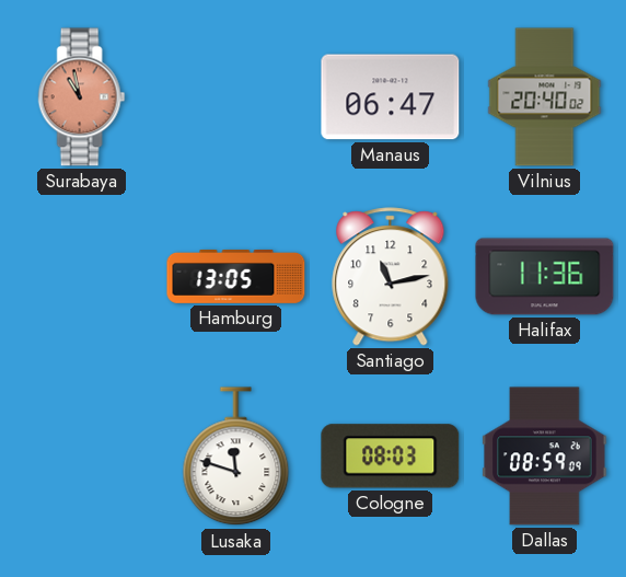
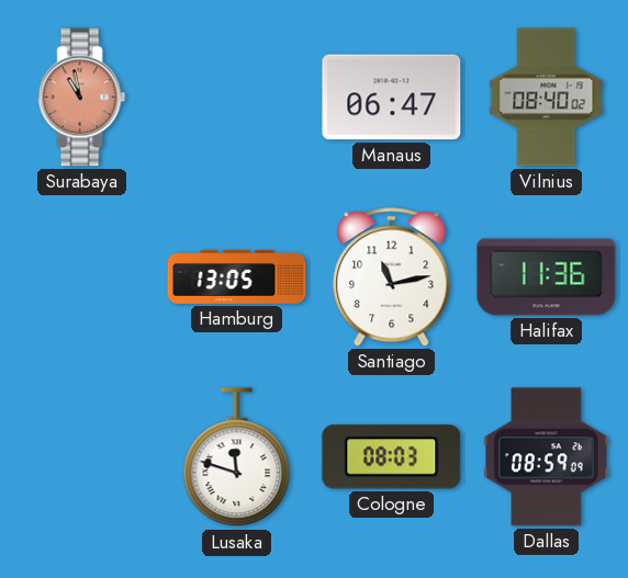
Vilnius: 20:40 -> 08:40
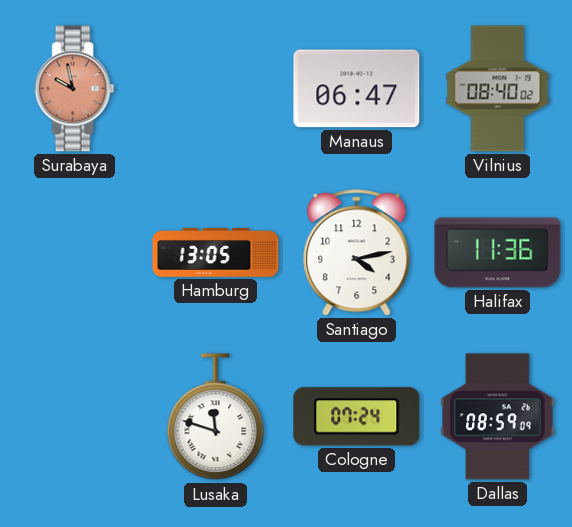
Surabaya: 10:58 -> 9:58
Santiago: 11:13 -> 4:13
Cologne: 08:03 -> 07:24
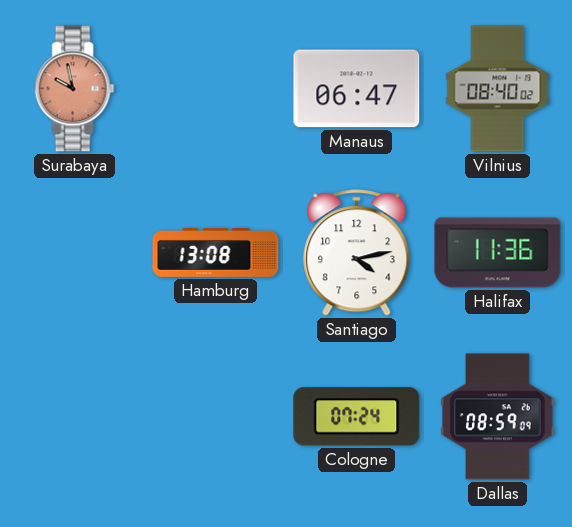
Hamburg: 13:05 -> 13:08
Lusaka: 11:48 -> none
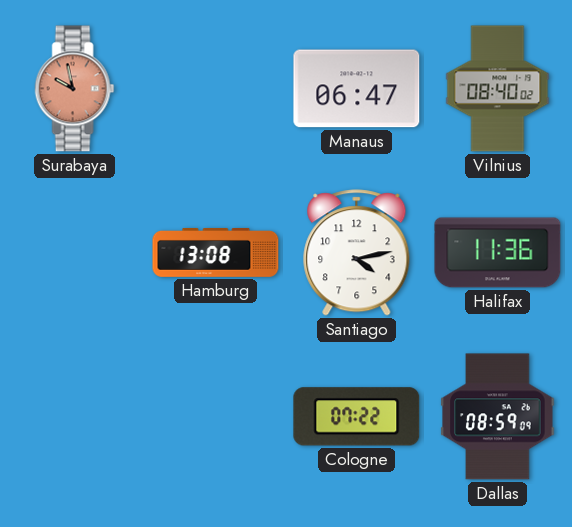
Cologne: 07:24 -> 07:22
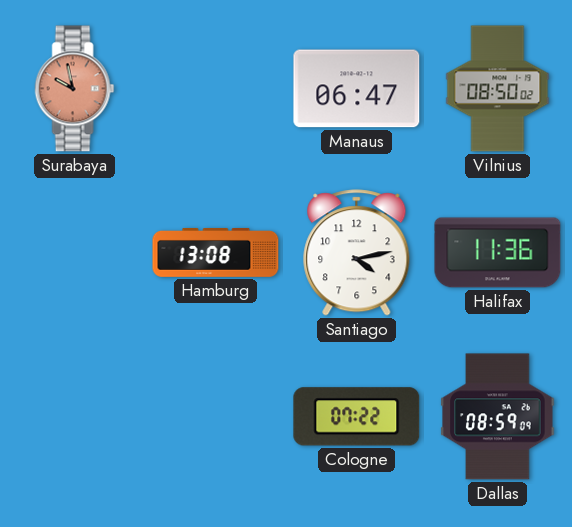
Vilnius: 08:40 -> 08:50
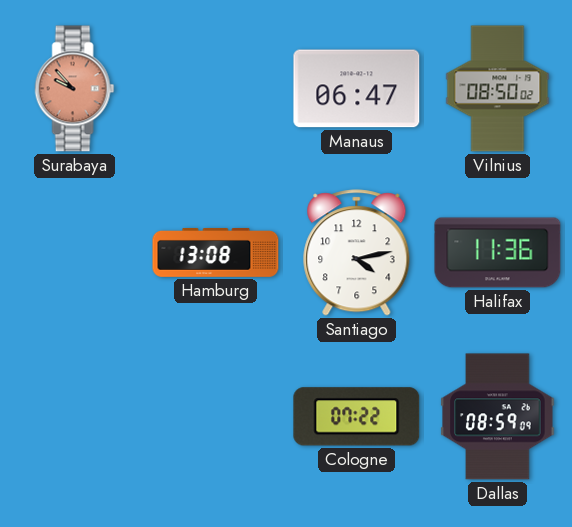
Surabaya: 9:58 -> 9:53
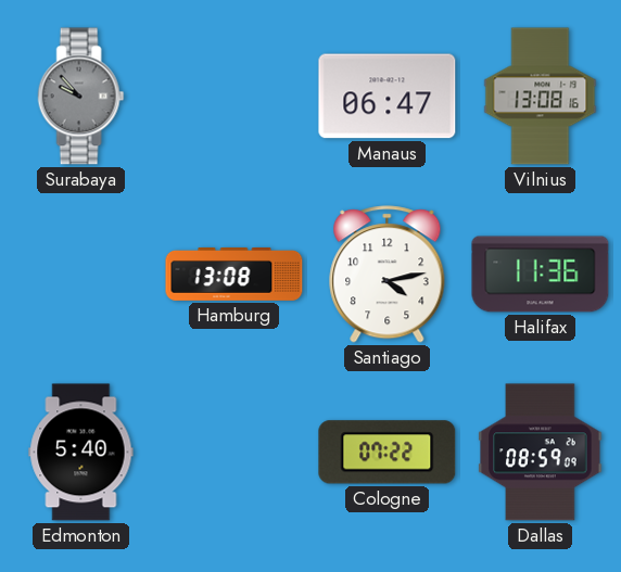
Surabaya dial: salmon -> grey
Vilnius: 08:50 -> 13:08
Edmonton: none -> 5:40
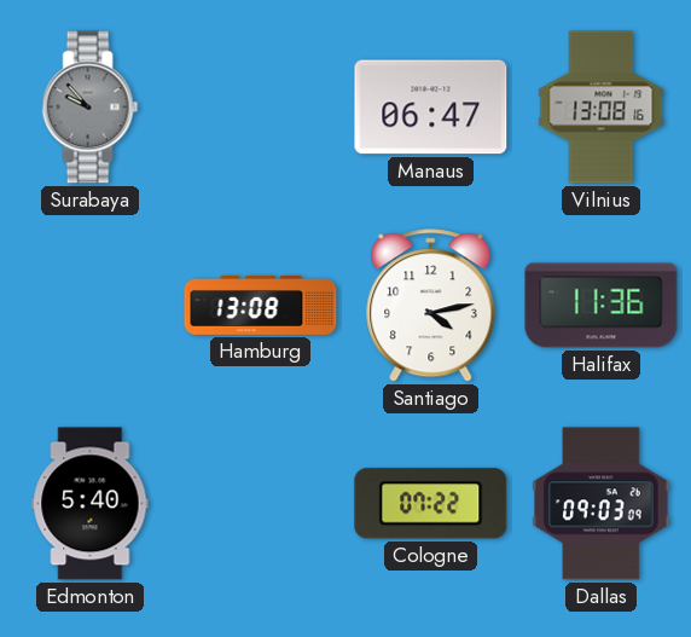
Dallas: 08:59 -> 09:03
